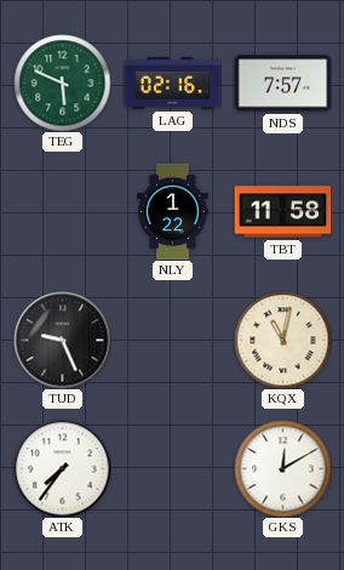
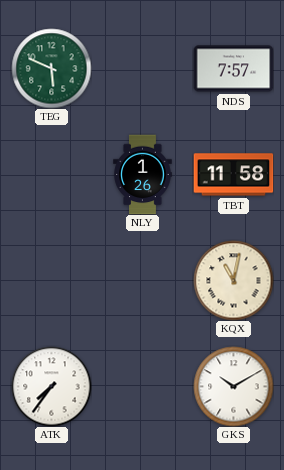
LAG: 02:16 -> none
NLY: 1:22 -> 1:26
TUD: 9:26 -> none
GKS: 12:10 -> 10:10
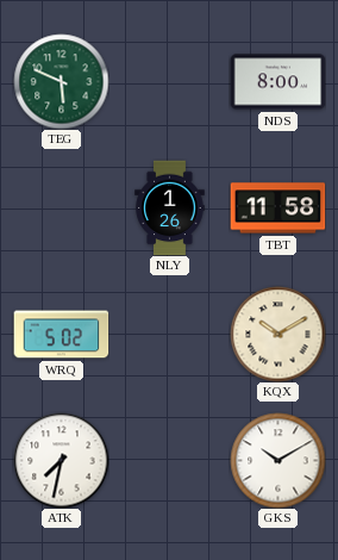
NDS: 7:57 -> 8:00
WRQ: none -> 5:02
KQX: 11:02 -> 10:10
ATK: 7:36 -> 7:32
